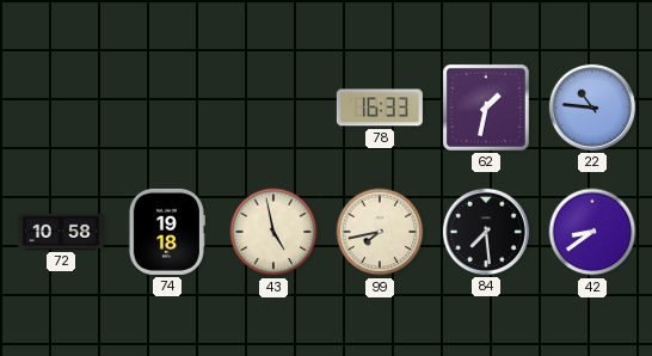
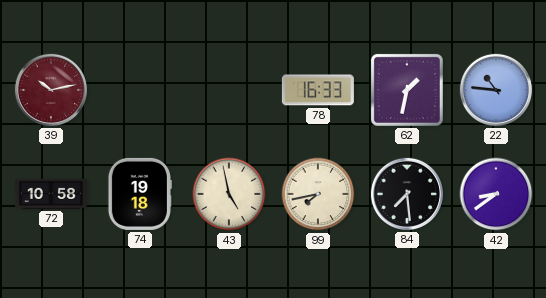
39: none -> 10:13
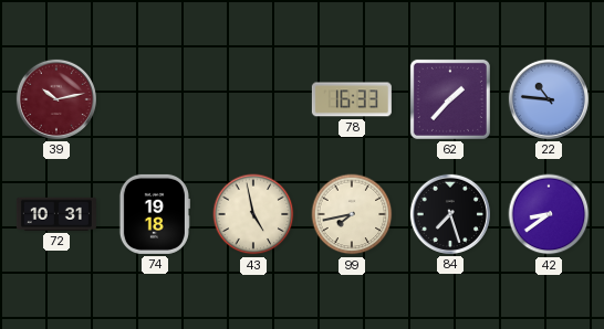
62: 1:32 -> 1:37
72: 10:58 -> 10:31
84: 7:29 -> 7:27
